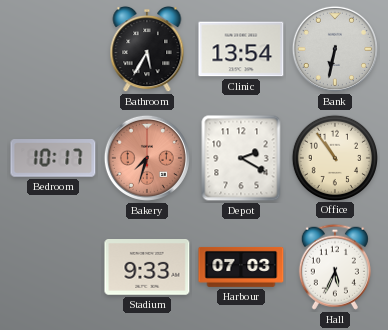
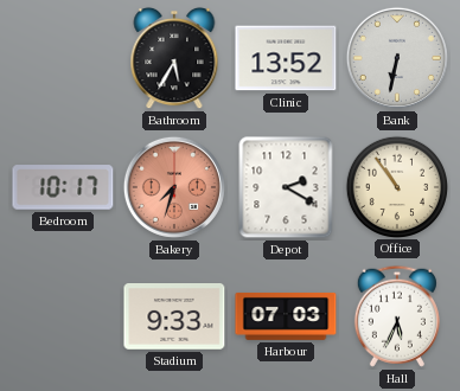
Clinic: 13:54 -> 13:52
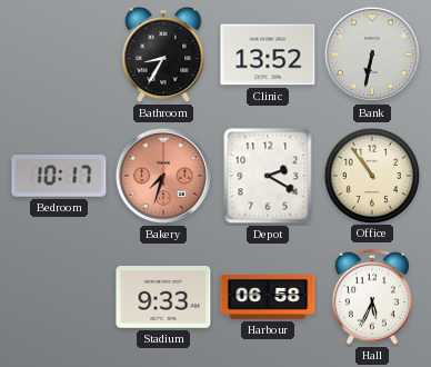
Bathroom: 5:35 -> 8:35
Harbour: 07:03 -> 06:58
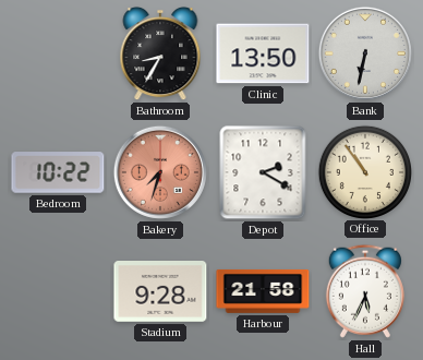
Clinic: 13:52 -> 13:50
Bedroom: 10:17 -> 10:22
Stadium: 9:33 -> 9:28
Harbour: 06:58 -> 21:58
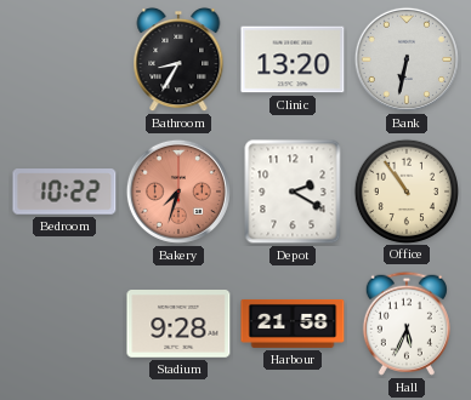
Clinic: 13:50 -> 13:20
